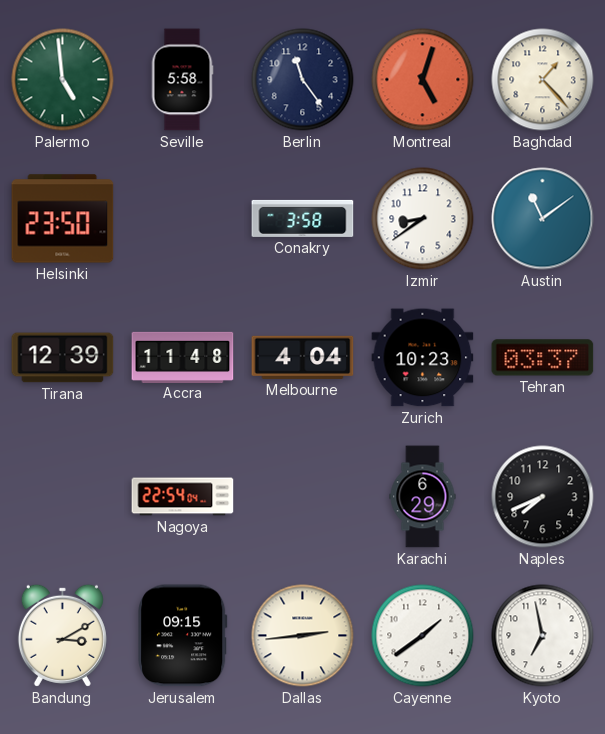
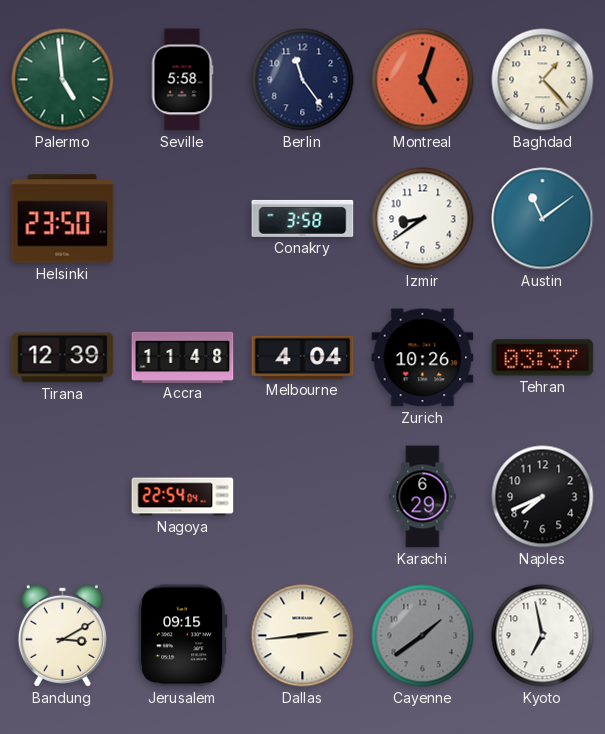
Zurich: 10:23 -> 10:26
Cayenne dial: white -> grey
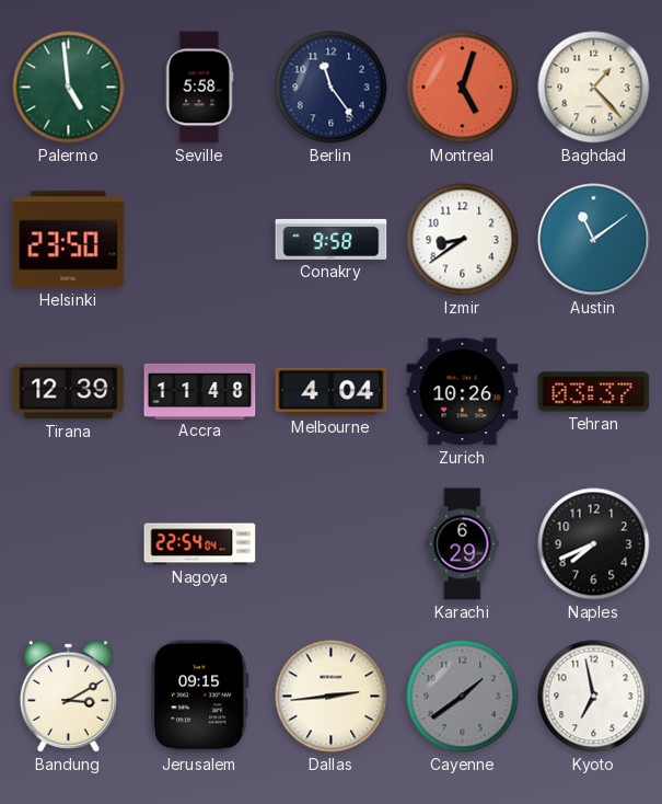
Conakry: 3:58 -> 9:58
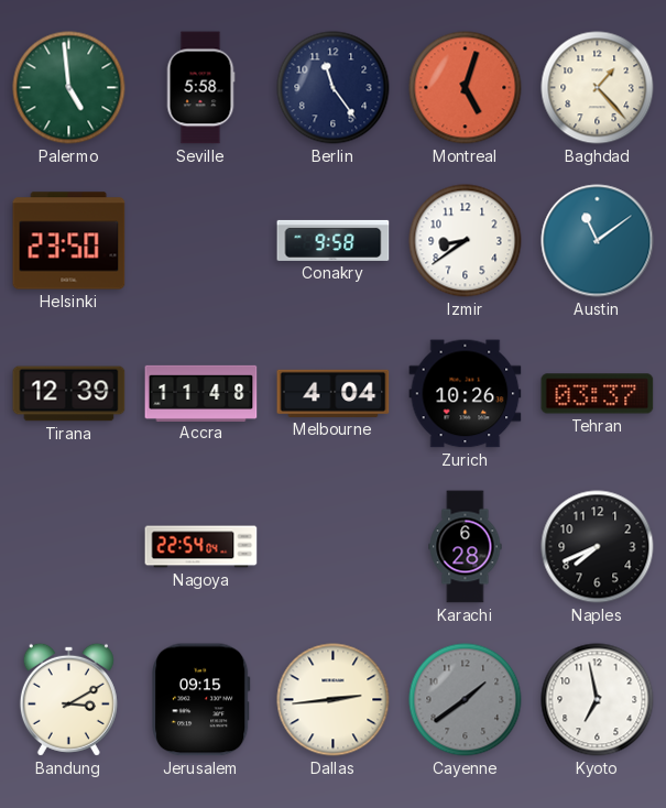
Karachi: 6:29 -> 6:28
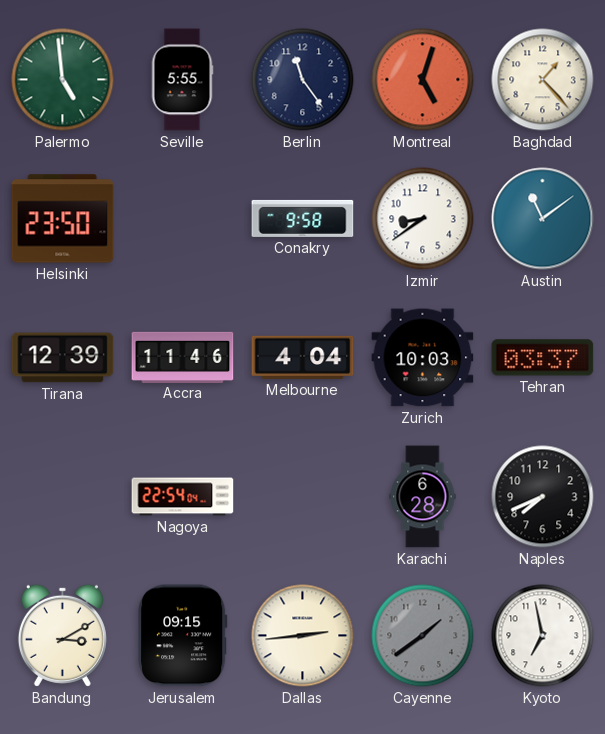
Seville: 5:58 -> 5:55
Accra: 11:48 -> 11:46
Zurich: 10:26 -> 10:03
